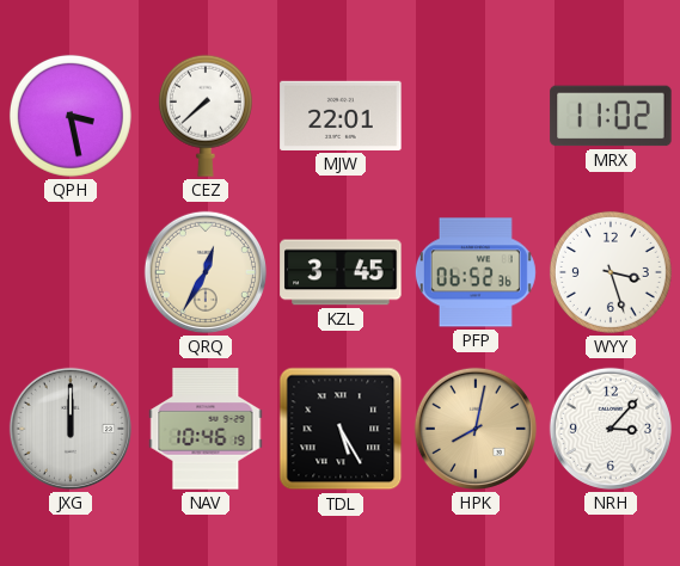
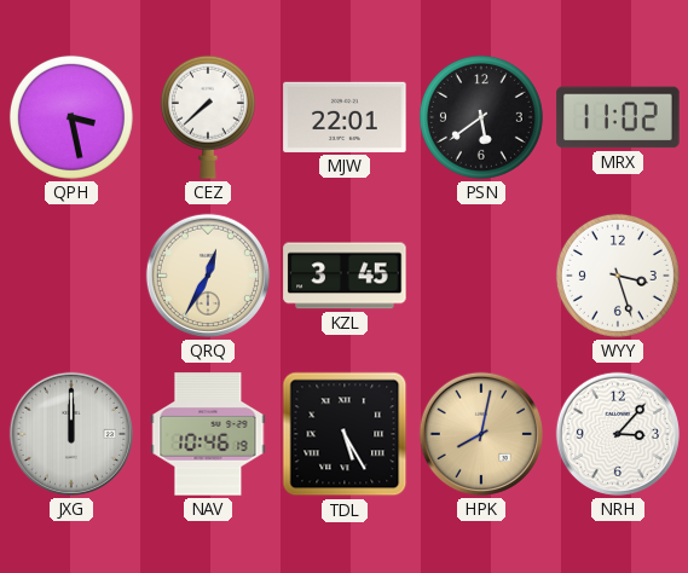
PSN: none -> 5:39
PFP: 06:52 -> none
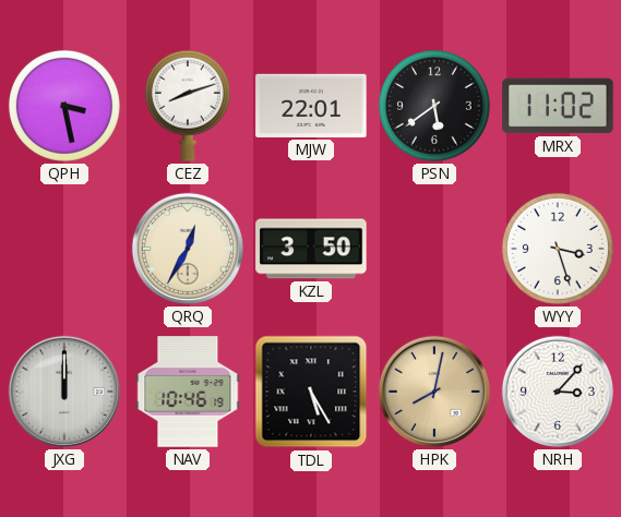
CEZ: 7:38 -> 8:12
KZL: 3:45 -> 3:50
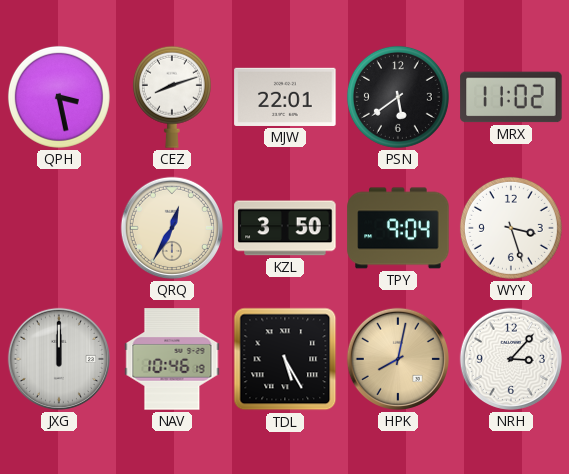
TPY: none -> 9:04
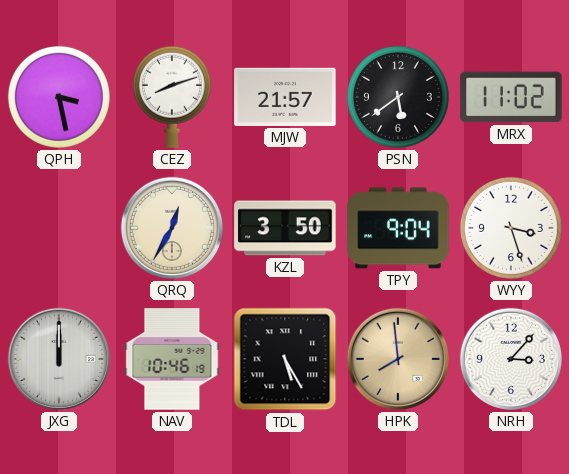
MJW: 22:01 -> 21:57
HPK: 8:02 -> 7:59
